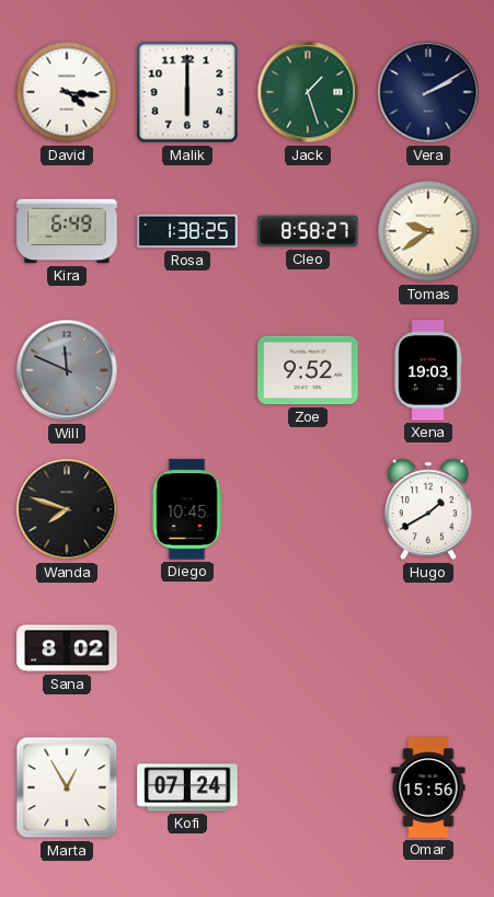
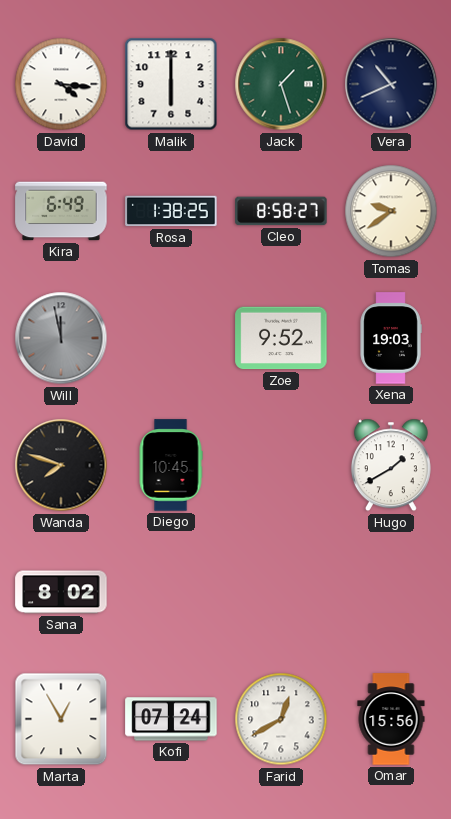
Vera: 2:10 -> 10:41
Will: 11:49 -> 11:58
Farid: none -> 12:40
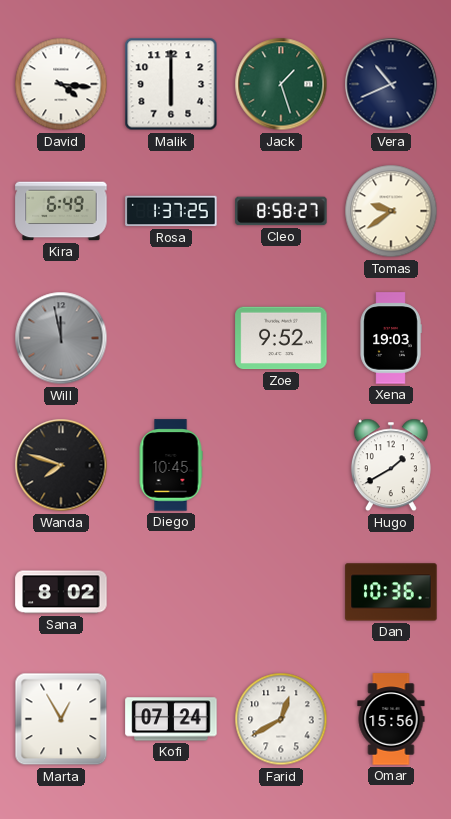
Rosa: 1:38 -> 1:37
Dan: none -> 10:36
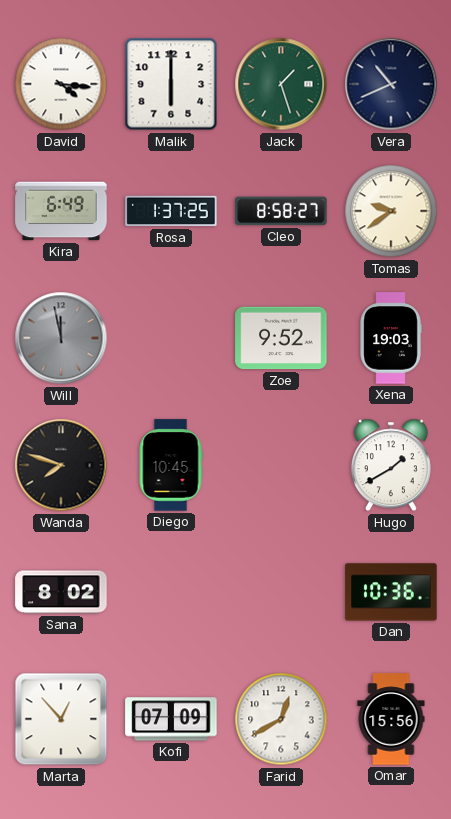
Marta: 12:55 -> 12:53
Kofi: 07:24 -> 07:09
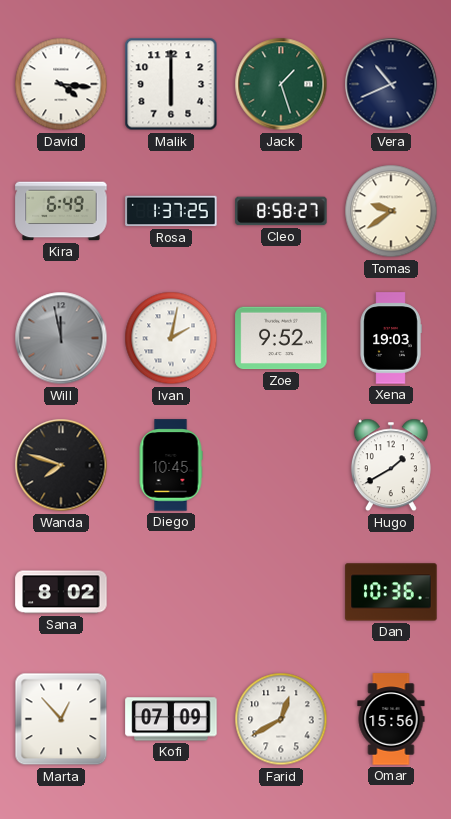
Ivan: none -> 2:02
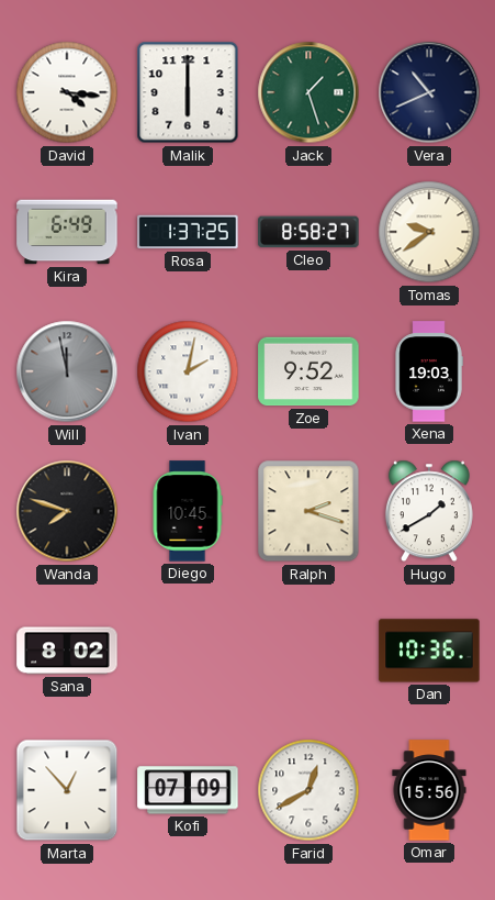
Ralph: none -> 2:18
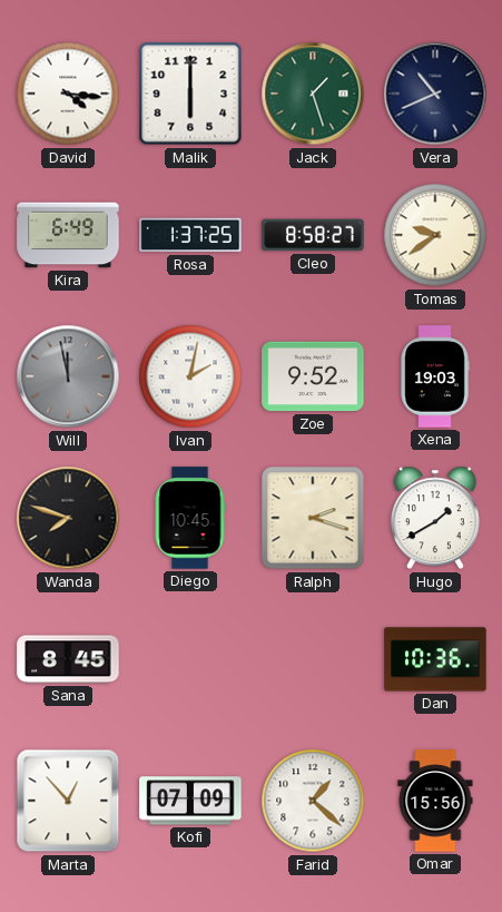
Sana: 8:02 -> 8:45
Farid: 12:40 -> 1:22
